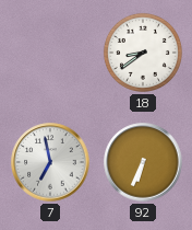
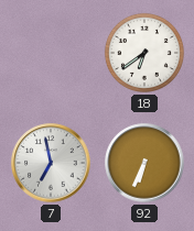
18: 8:39 -> 6:39
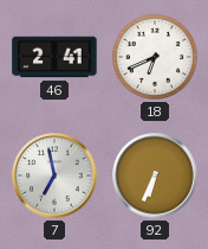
46: none -> 2:41
18: 6:39 -> 6:41
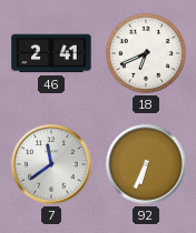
7: 6:58 -> 11:39
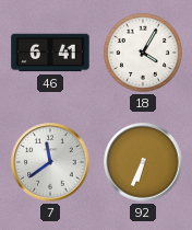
46: 2:41 -> 6:41
18: 6:41 -> 4:05
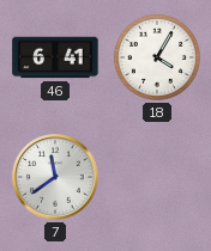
92: 6:34 -> none
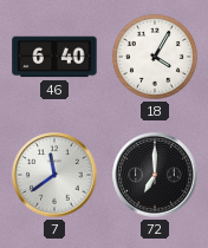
46: 6:41 -> 6:40
72: none -> 7:00
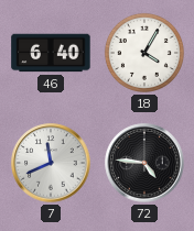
7: 11:39 -> 11:41
72: 7:00 -> 4:46
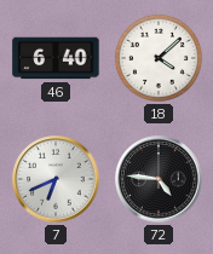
18: 4:05 -> 4:08
7: 11:41 -> 6:41
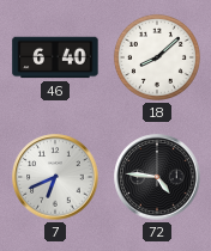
18: 4:08 -> 8:08
